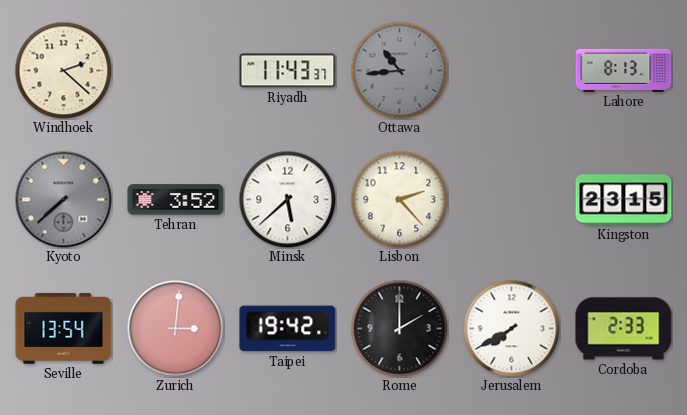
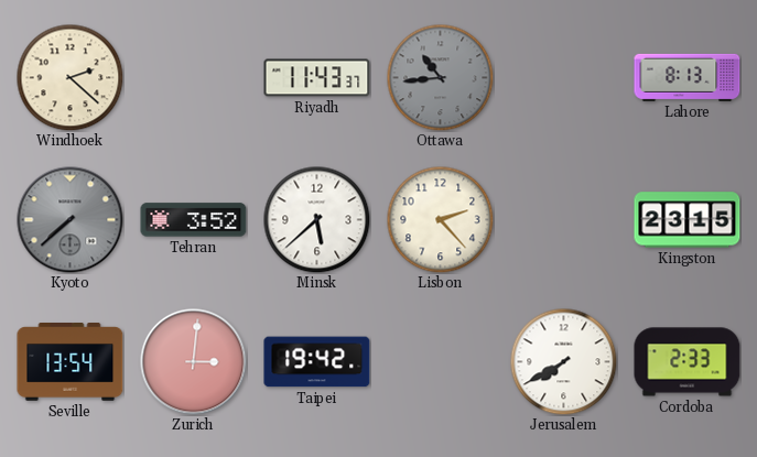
Rome: 2:00 -> none
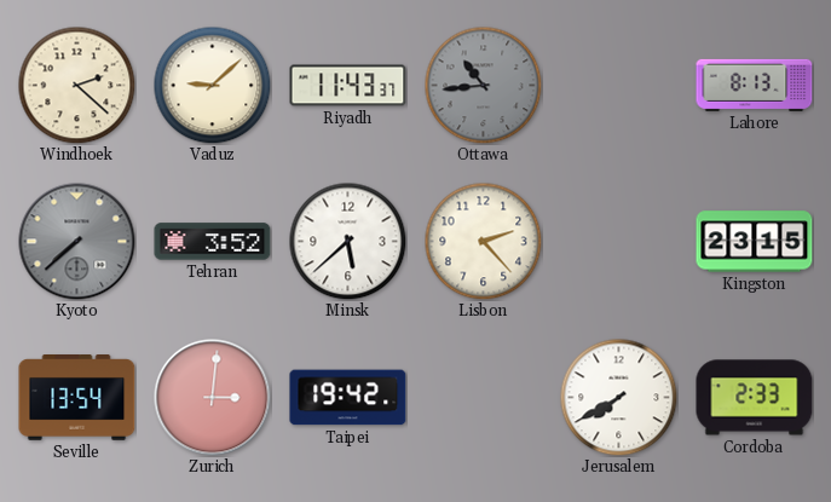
Vaduz: none -> 9:08
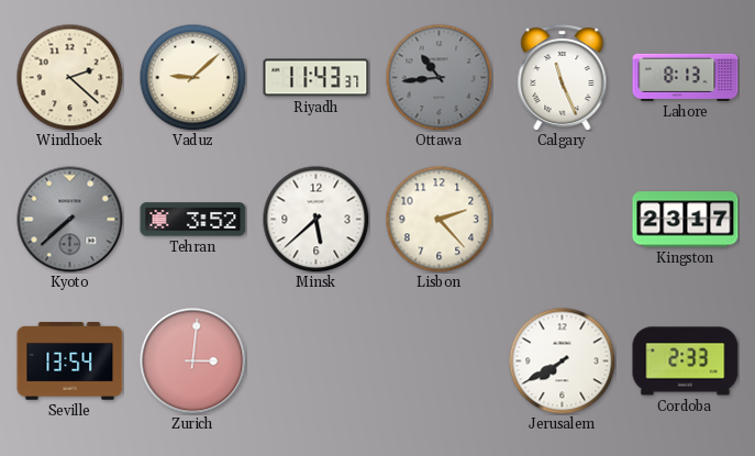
Calgary: none -> 11:26
Kingston: 23:15 -> 23:17
Taipei: 19:42 -> none
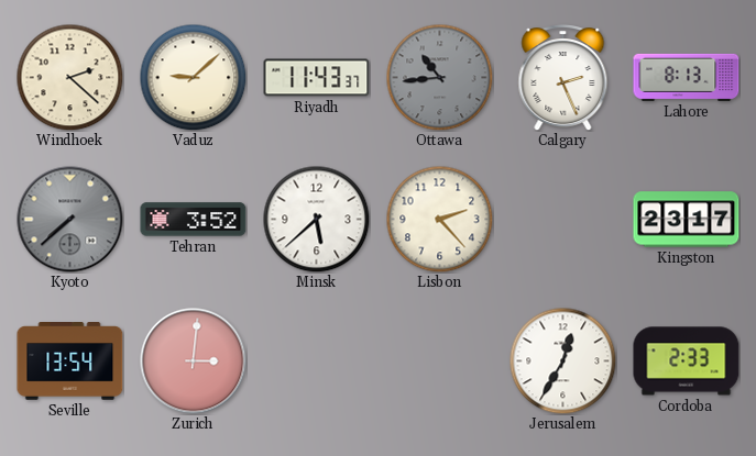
Calgary: 11:26 -> 2:26
Jerusalem: 7:40 -> 12:35
